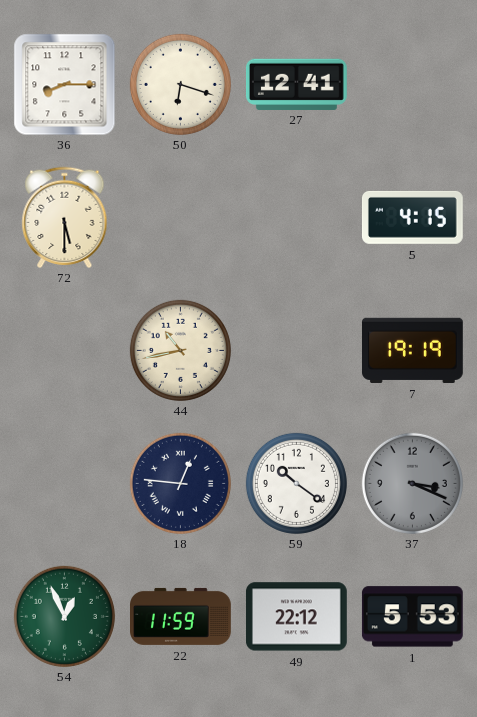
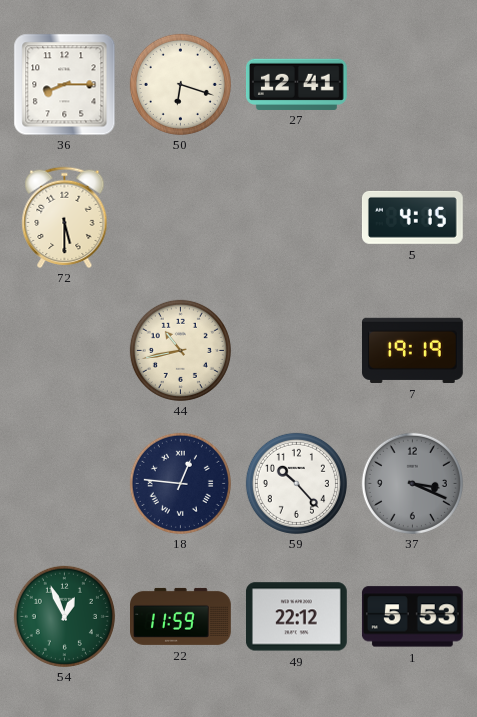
59: 10:21 -> 10:23
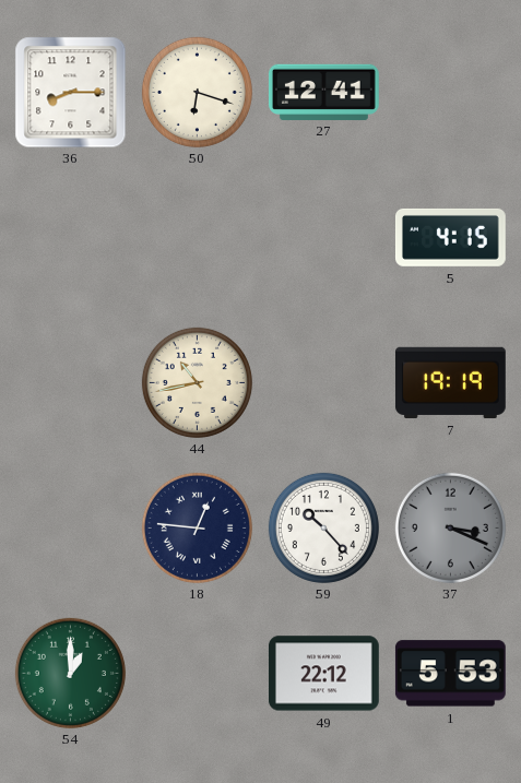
72: 5:30 -> none
54: 12:56 -> 1:00
22: 11:59 -> none
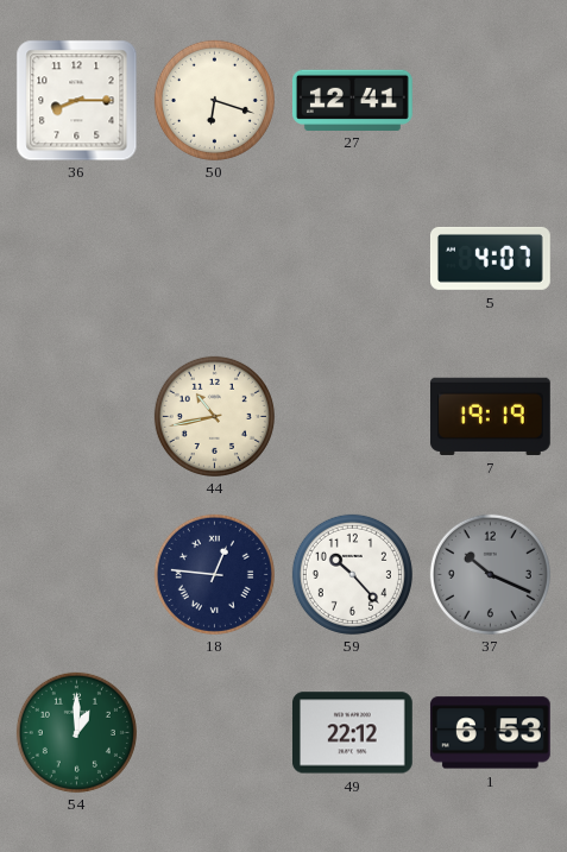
5: 4:15 -> 4:07
37: 3:19 -> 10:19
1: 5:53 -> 6:53
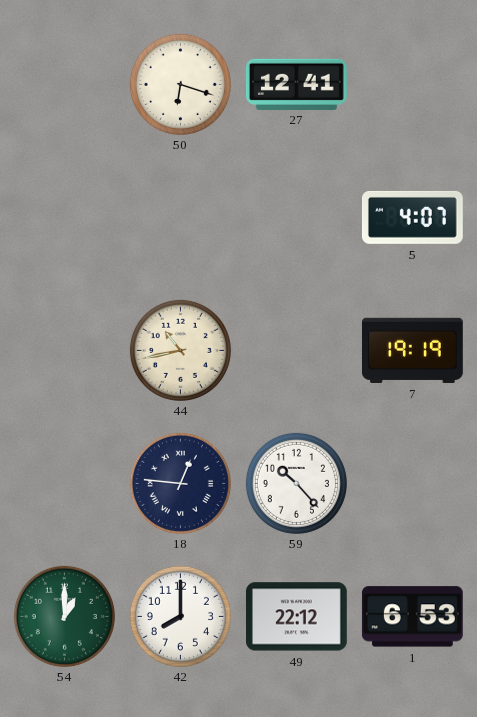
36: 8:15 -> none
37: 10:19 -> none
42: none -> 8:00
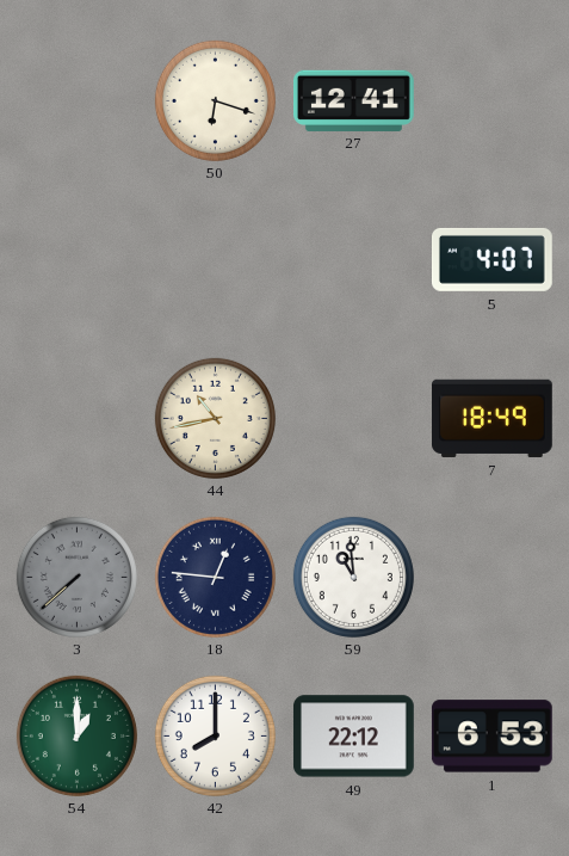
7: 19:19 -> 18:49
3: none -> 7:38
59: 10:23 -> 10:59
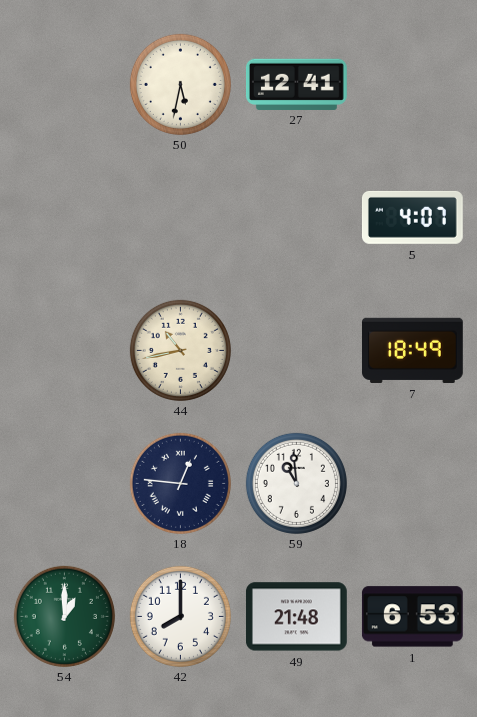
50: 6:18 -> 5:32
3: 7:38 -> none
49: 22:12 -> 21:48
